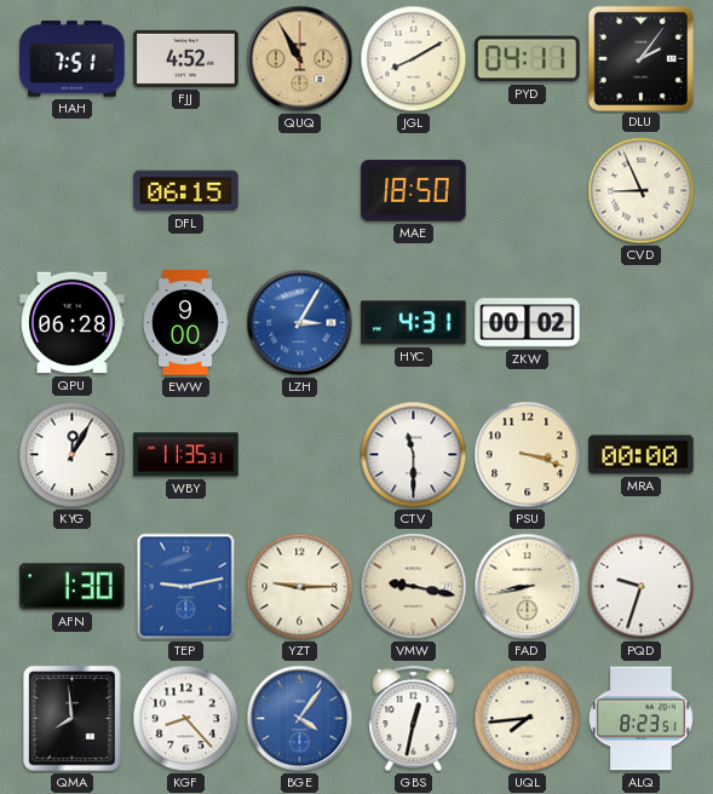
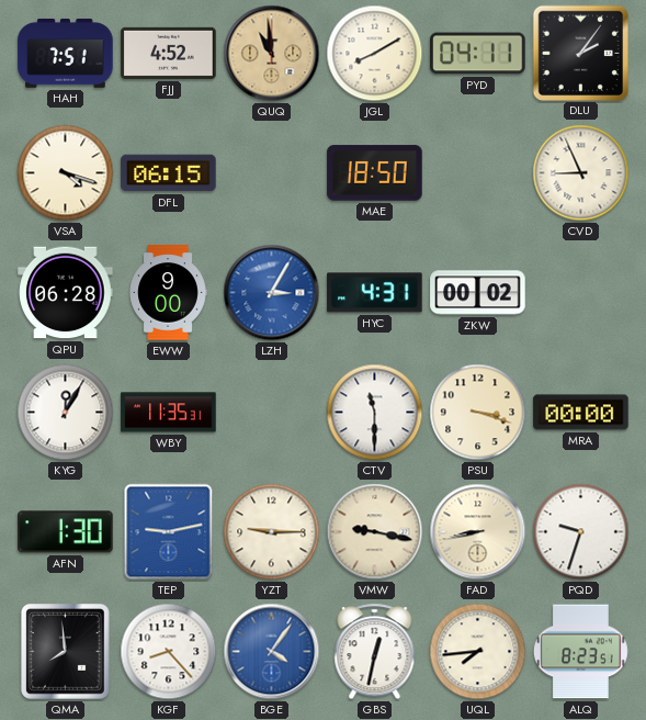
QUQ: 10:55 -> 10:59
VSA: none -> 4:18
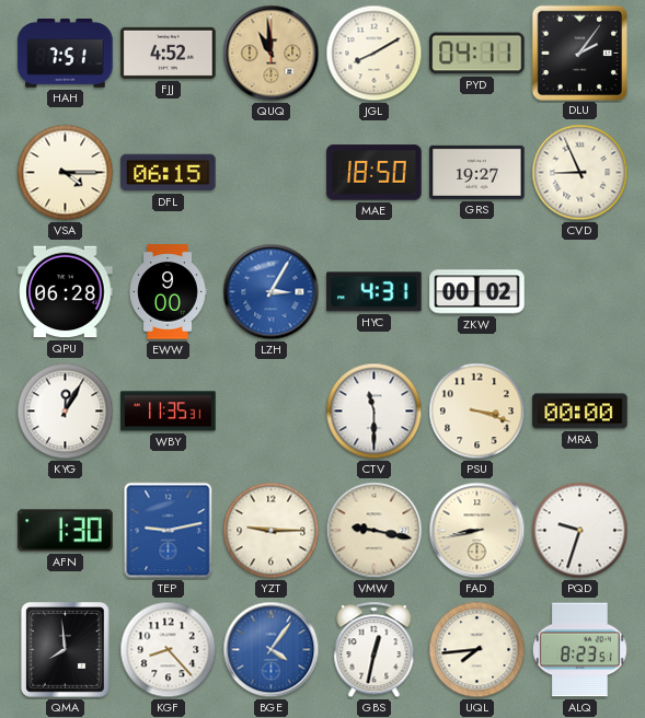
VSA: 4:18 -> 4:15
GRS: none -> 19:27
